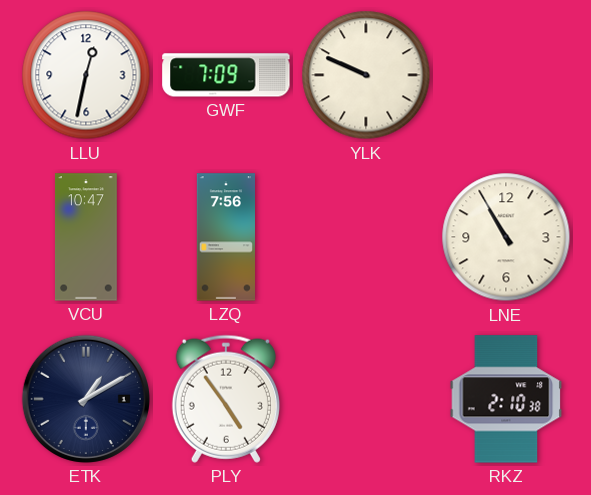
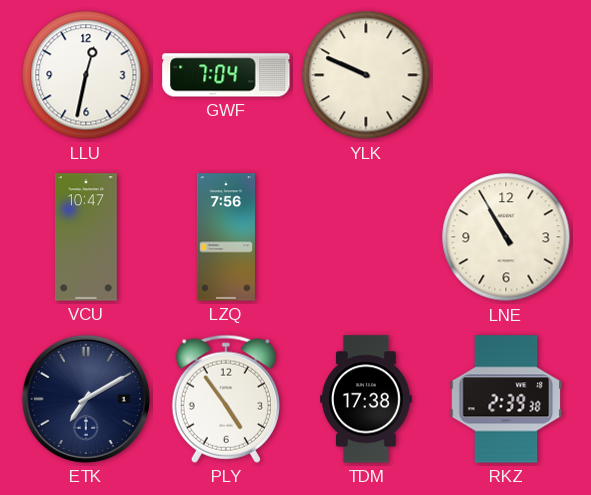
GWF: 7:09 -> 7:04
ETK: 1:10 -> 7:10
TDM: none -> 17:38
RKZ: 2:10 -> 2:39
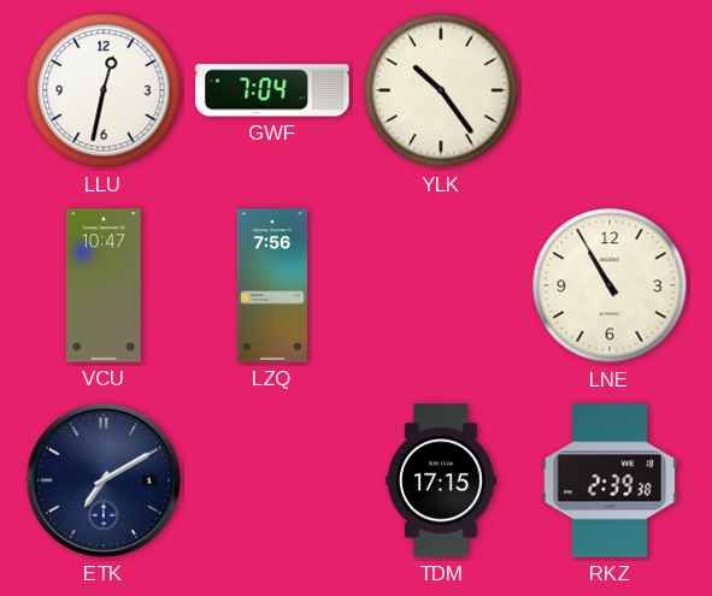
YLK: 9:49 -> 10:24
PLY: 4:54 -> none
TDM: 17:38 -> 17:15
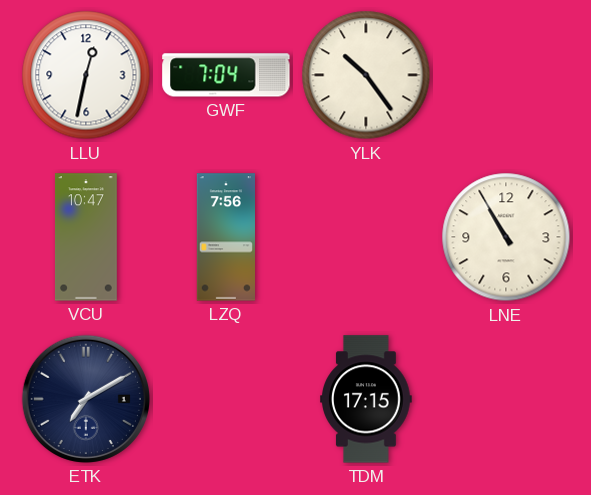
RKZ: 2:39 -> none
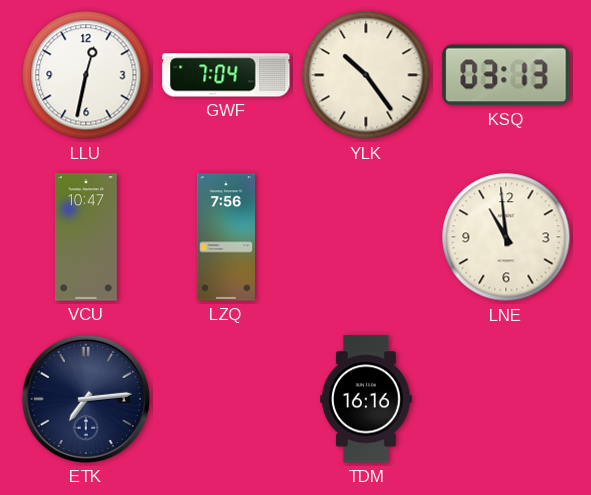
KSQ: none -> 03:13
LNE: 10:55 -> 10:59
ETK: 7:10 -> 7:14
TDM: 17:15 -> 16:16
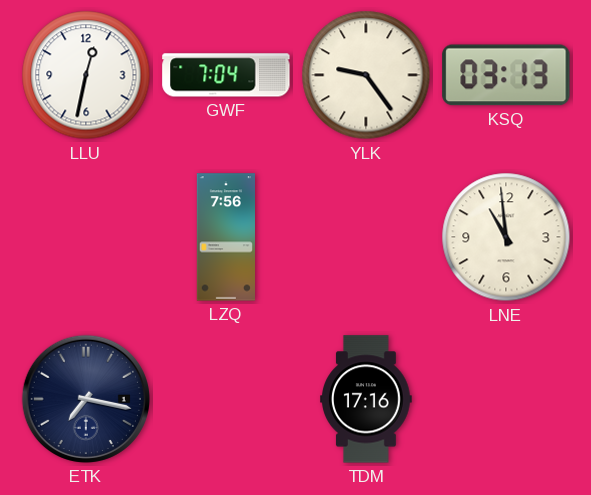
YLK: 10:24 -> 9:24
VCU: 10:47 -> none
ETK: 7:14 -> 7:17
TDM: 16:16 -> 17:16
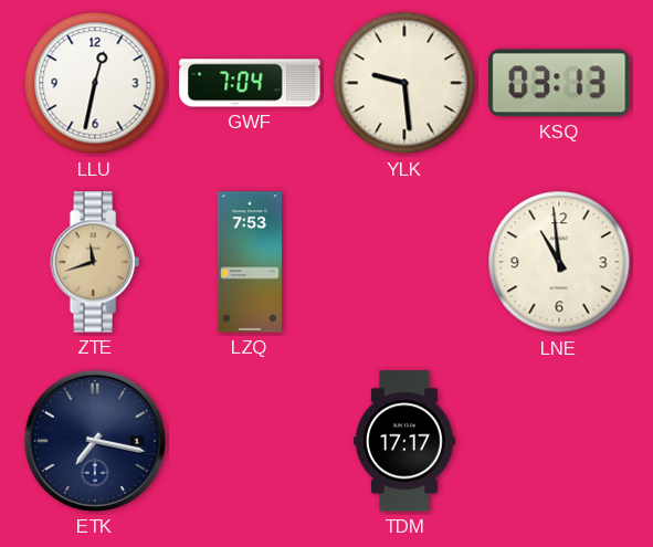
YLK: 9:24 -> 9:29
ZTE: none -> 11:42
LZQ: 7:56 -> 7:53
TDM: 17:16 -> 17:17
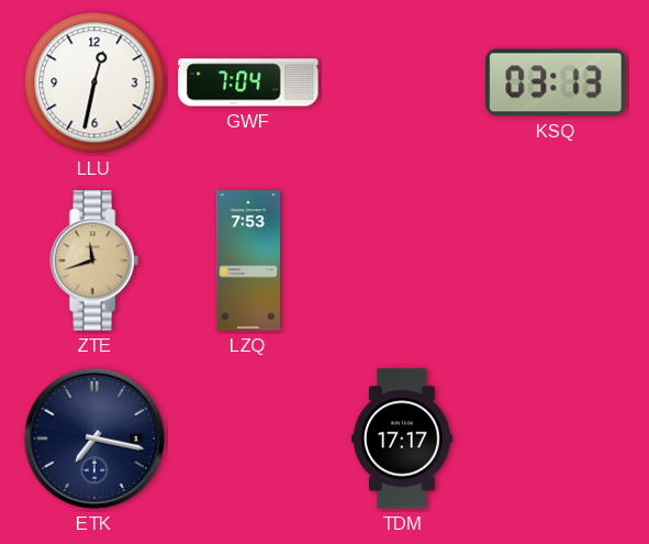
YLK: 9:29 -> none
LNE: 10:59 -> none
